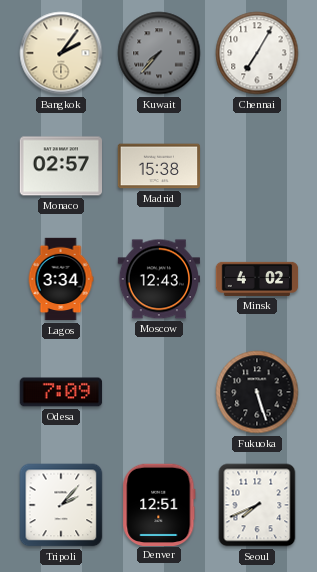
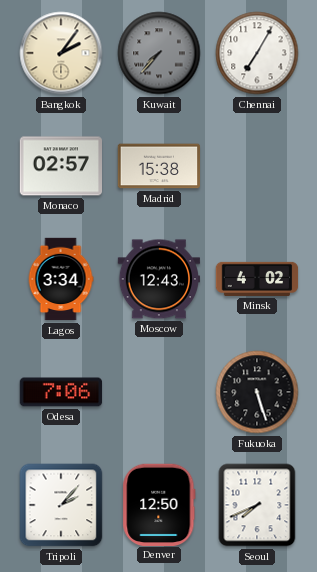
Odesa: 7:09 -> 7:06
Denver: 12:51 -> 12:50
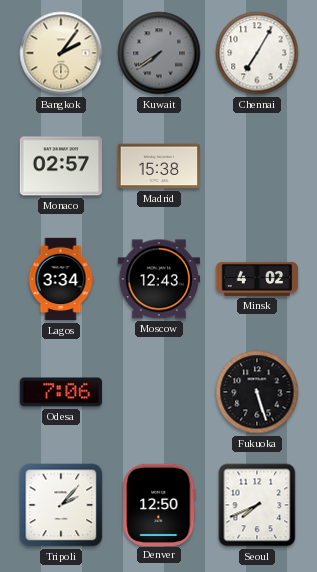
Kuwait: 7:37 -> 7:39
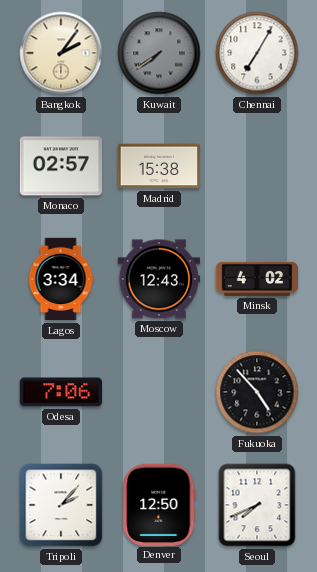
Fukuoka: 5:27 -> 4:53
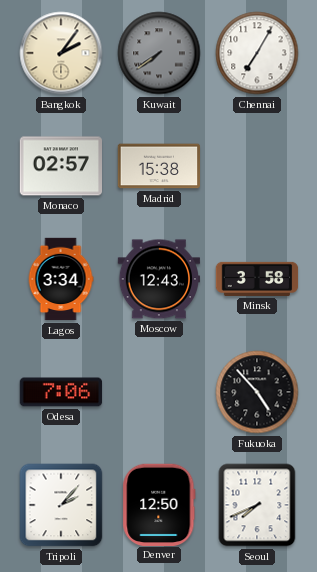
Minsk: 4:02 -> 3:58
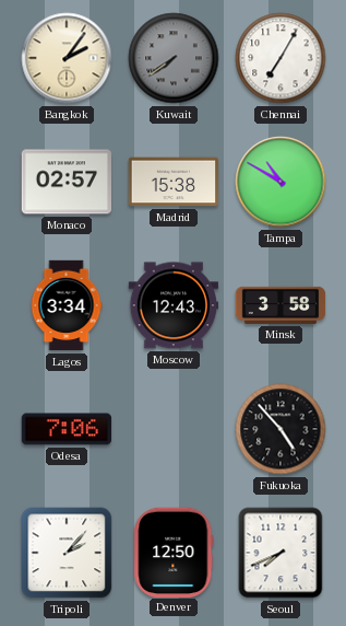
Tampa: none -> 10:50
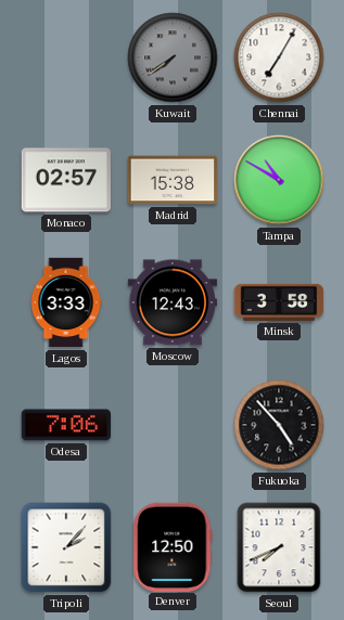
Bangkok: 2:06 -> none
Lagos: 3:34 -> 3:33
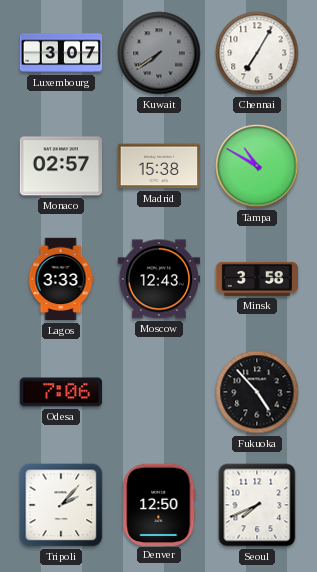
Luxembourg: none -> 3:07
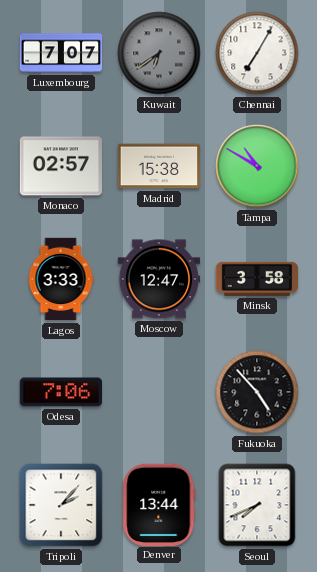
Luxembourg: 3:07 -> 7:07
Kuwait: 7:39 -> 6:39
Moscow: 12:43 -> 12:47
Denver: 12:50 -> 13:44
